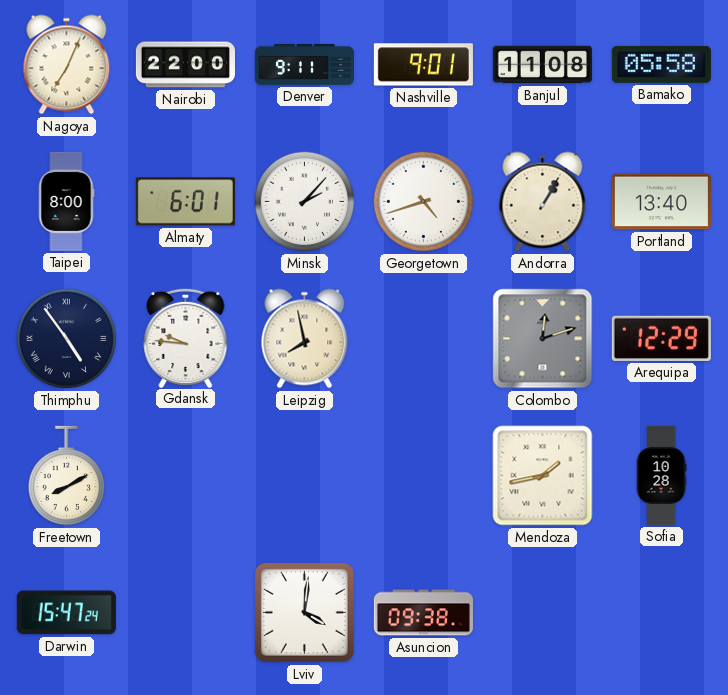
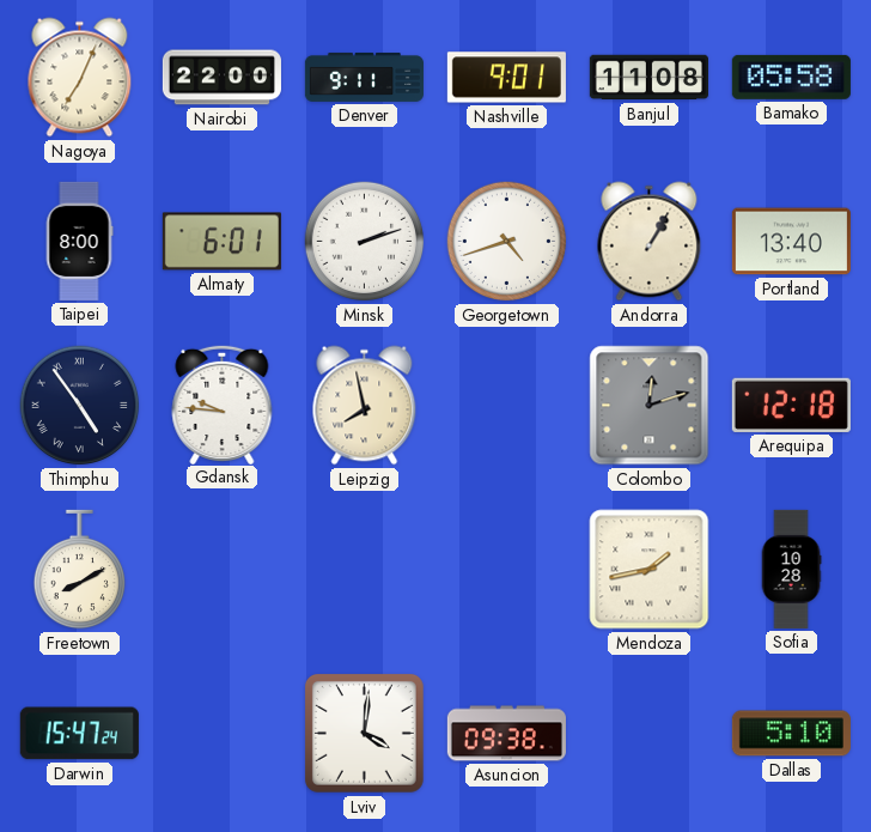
Minsk: 2:07 -> 2:12
Arequipa: 12:29 -> 12:18
Dallas: none -> 5:10
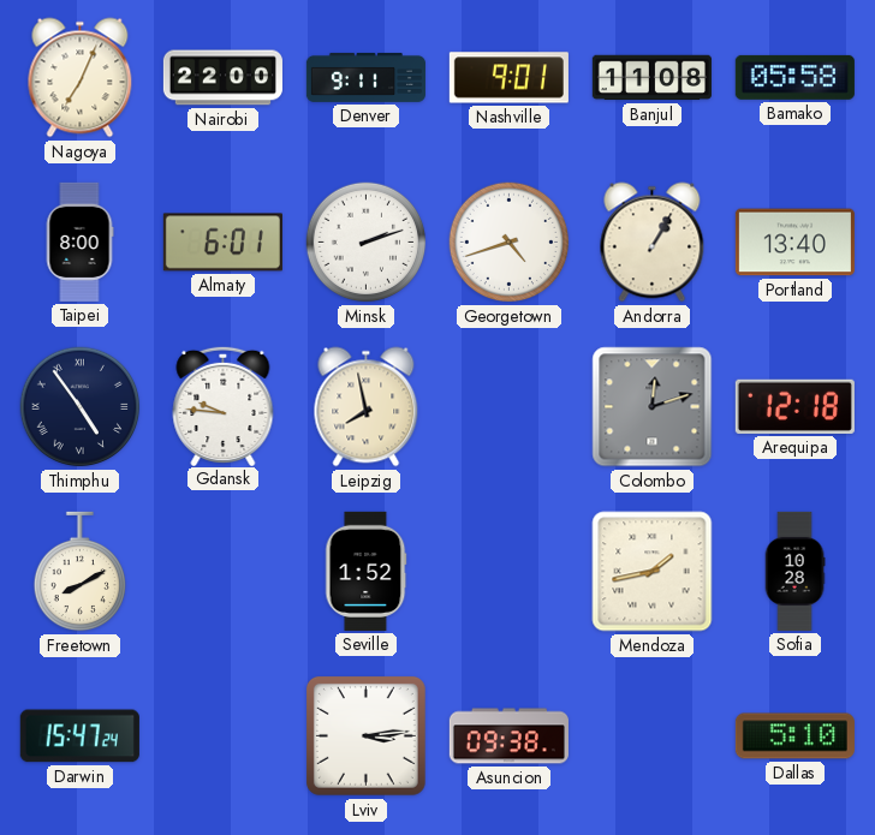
Seville: none -> 1:52
Lviv: 4:01 -> 3:14
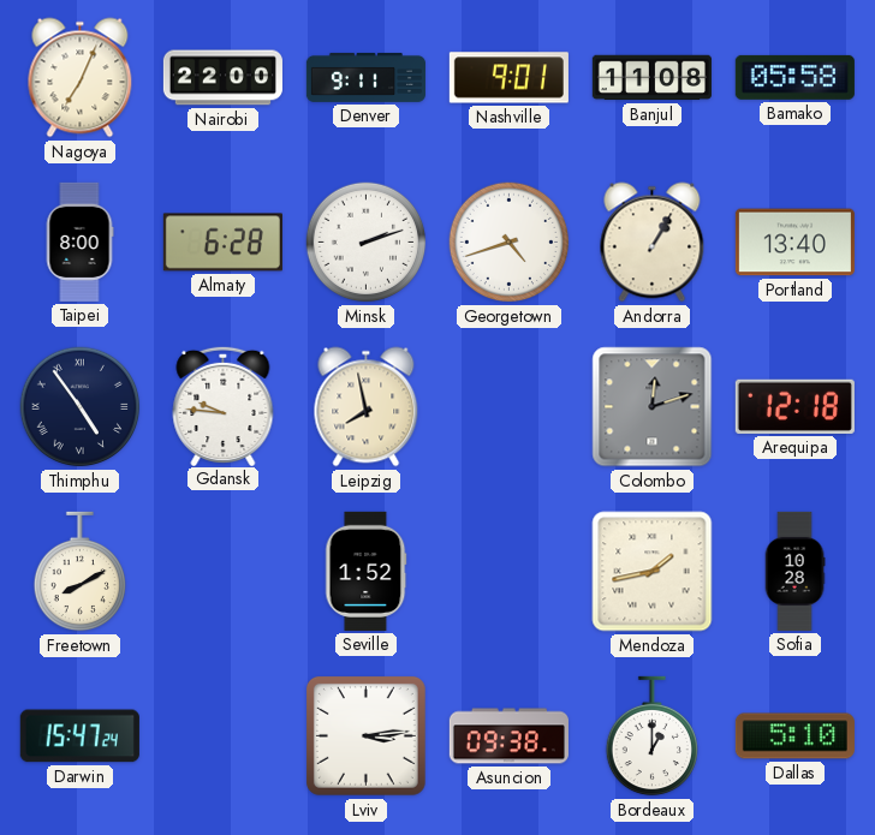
Almaty: 6:01 -> 6:28
Bordeaux: none -> 1:00
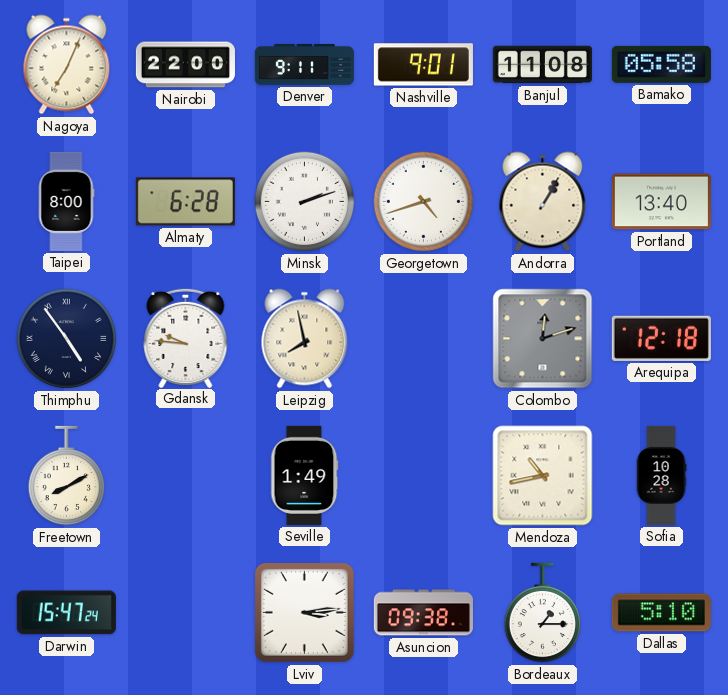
Seville: 1:52 -> 1:49
Mendoza: 1:43 -> 10:43
Bordeaux: 1:00 -> 1:15
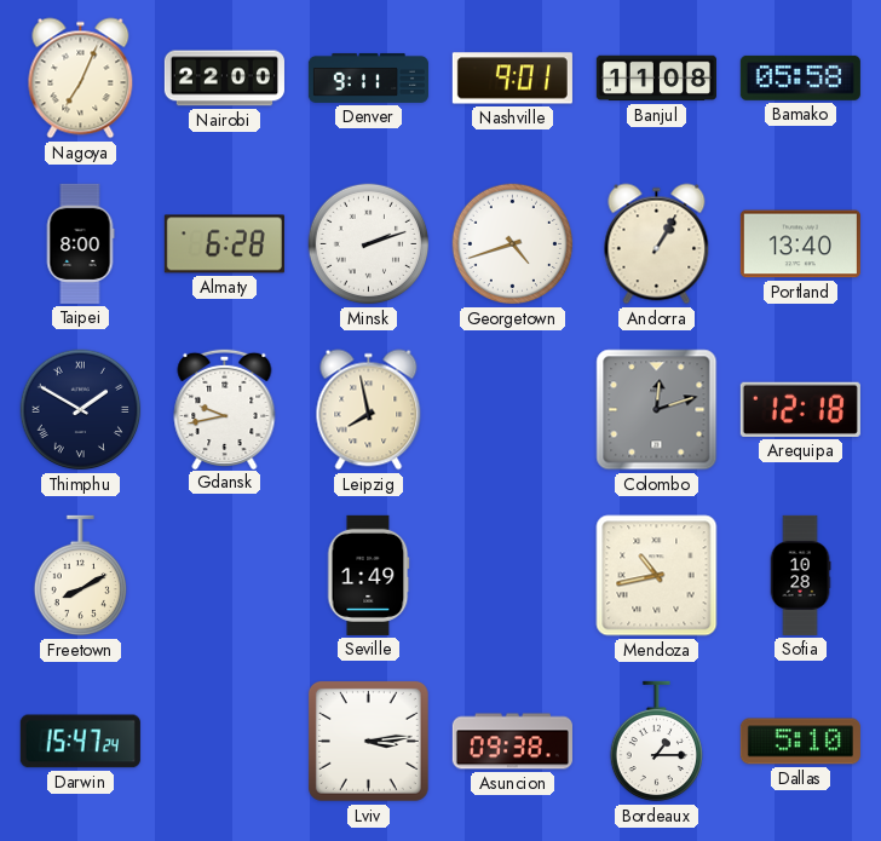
Thimphu: 4:54 -> 1:50
Gdansk: 9:46 -> 9:43
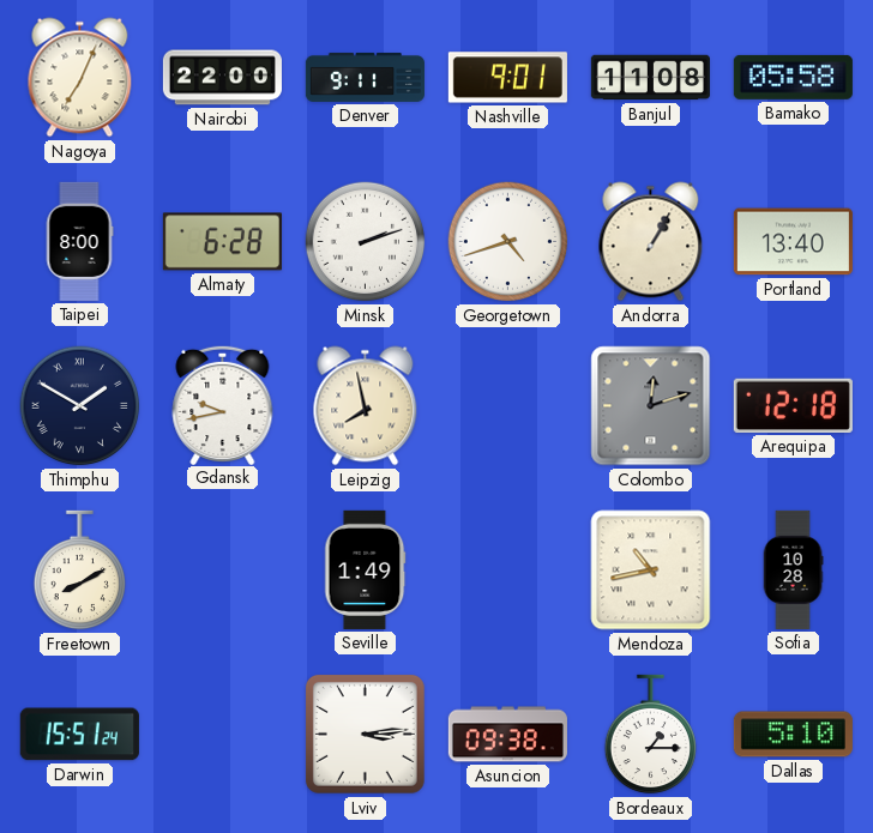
Darwin: 15:47 -> 15:51
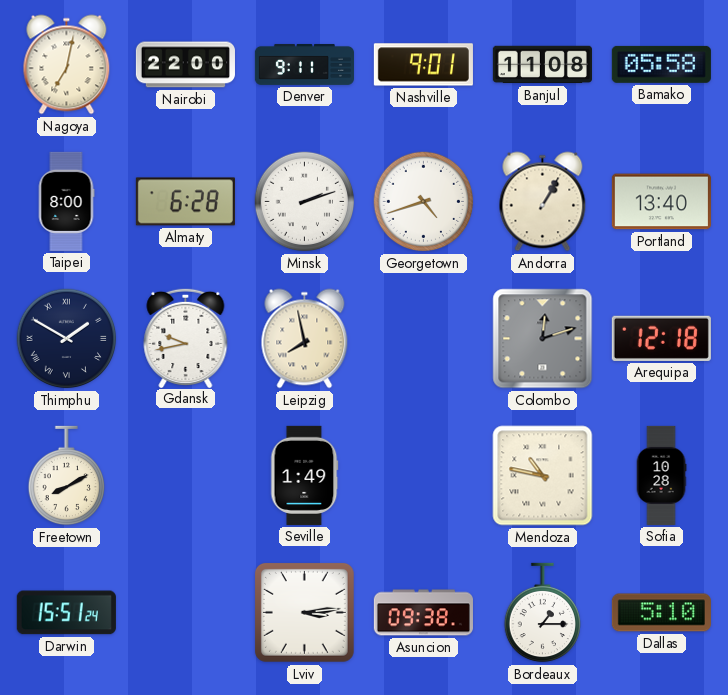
Nagoya: 7:04 -> 7:02
Mendoza: 10:43 -> 10:47
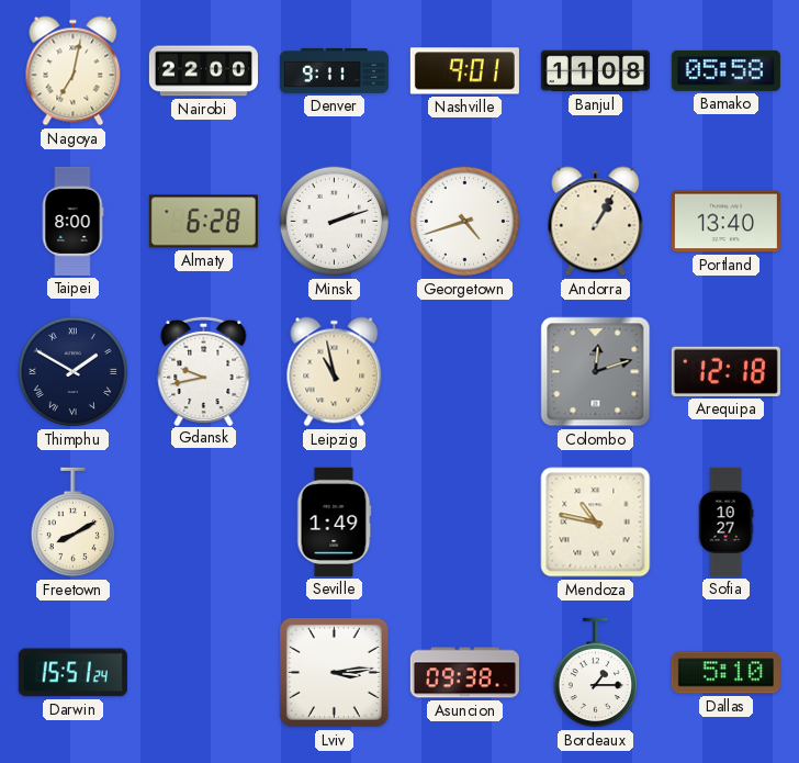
Leipzig: 7:58 -> 10:58
Sofia: 10:28 -> 10:27
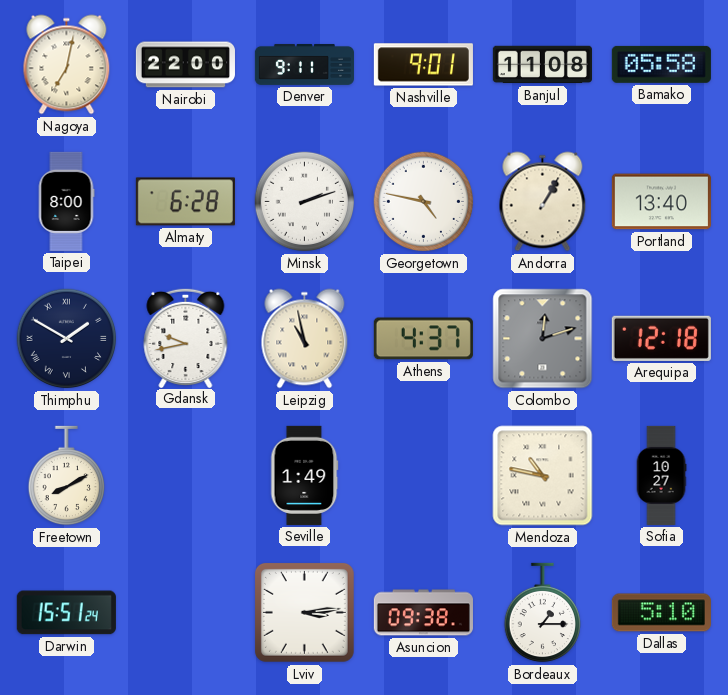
Georgetown: 4:42 -> 4:47
Athens: none -> 4:37
